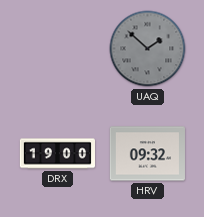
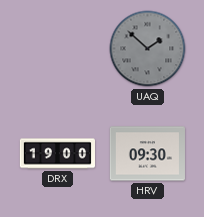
HRV: 09:32 -> 09:30
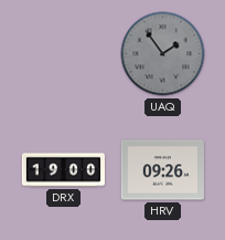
UAQ: 1:52 -> 1:54
HRV: 09:30 -> 09:26
